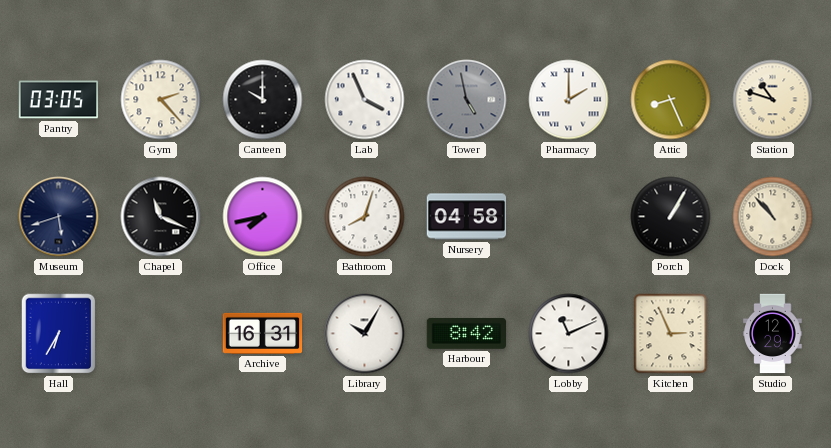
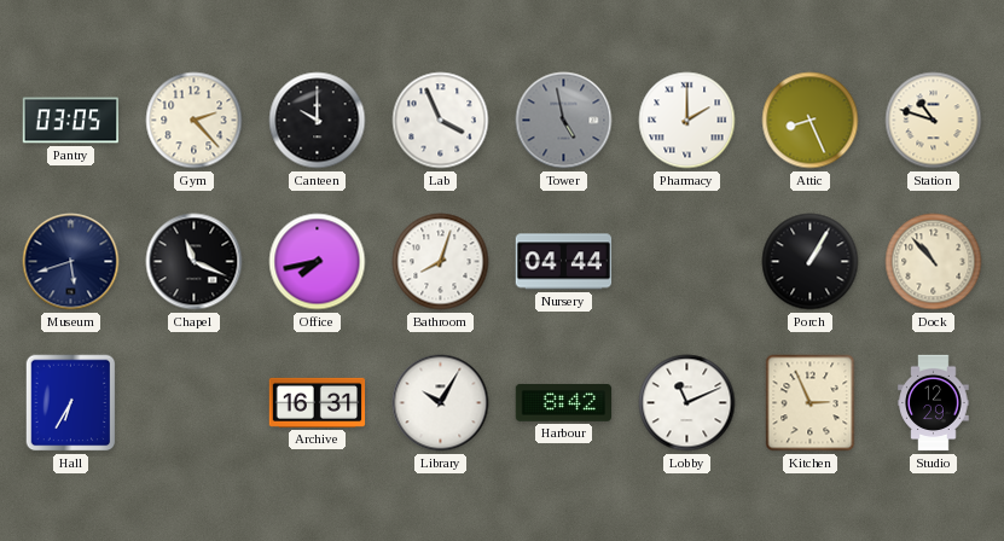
Nursery: 04:58 -> 04:44
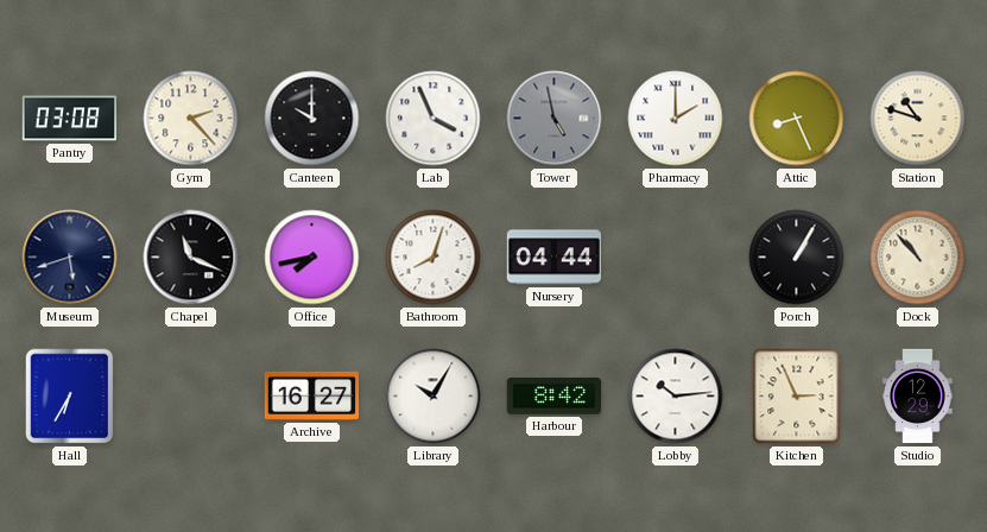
Pantry: 03:05 -> 03:08
Archive: 16:31 -> 16:27
Lobby: 11:11 -> 10:14
